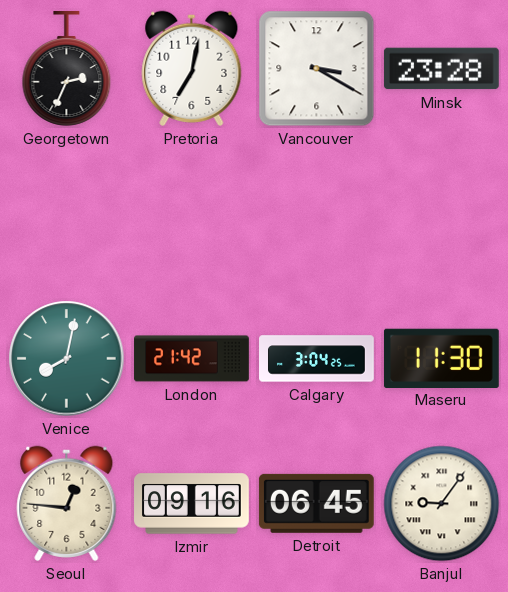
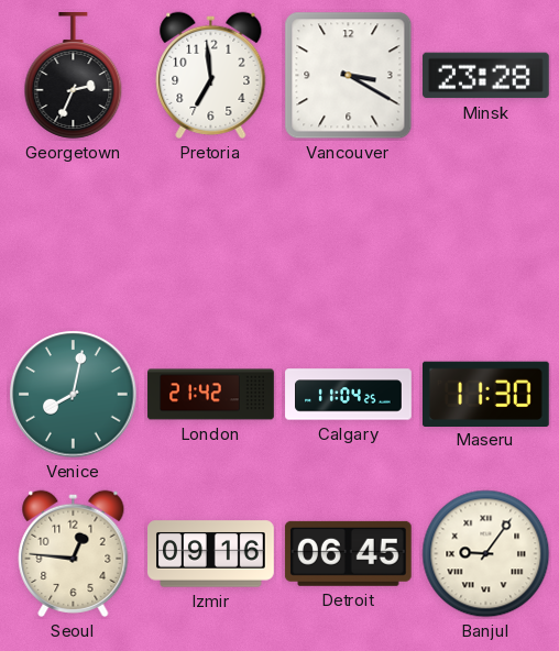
Pretoria: 7:02 -> 6:59
Calgary: 3:04 -> 11:04
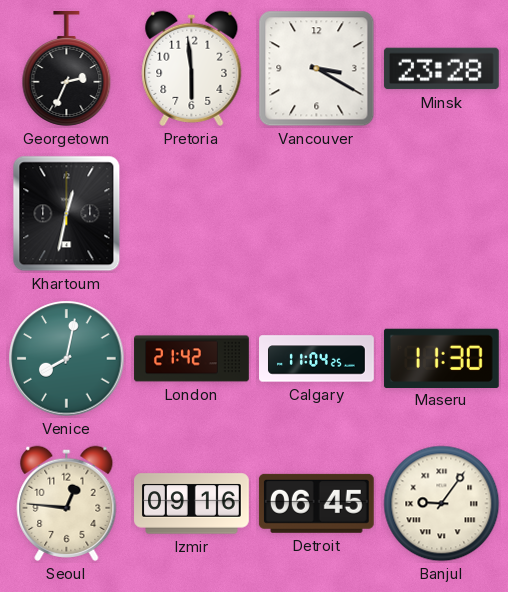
Pretoria: 6:59 -> 5:59
Khartoum: none -> 12:32
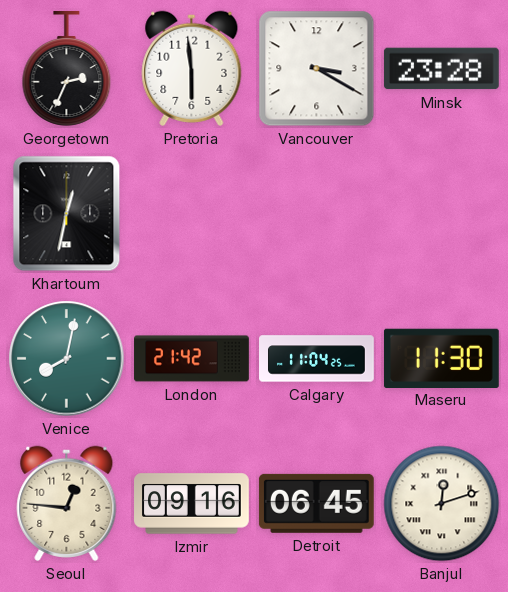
Banjul: 9:06 -> 12:12
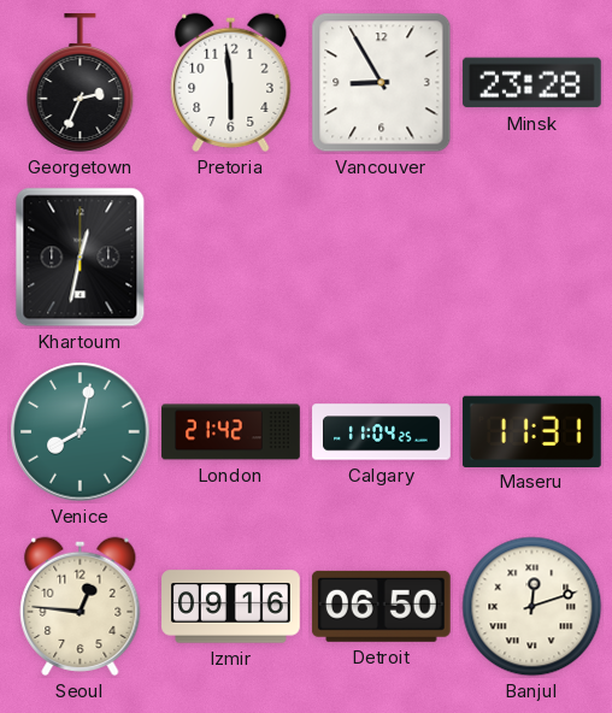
Vancouver: 3:20 -> 8:55
Maseru: 11:30 -> 11:31
Detroit: 06:45 -> 06:50
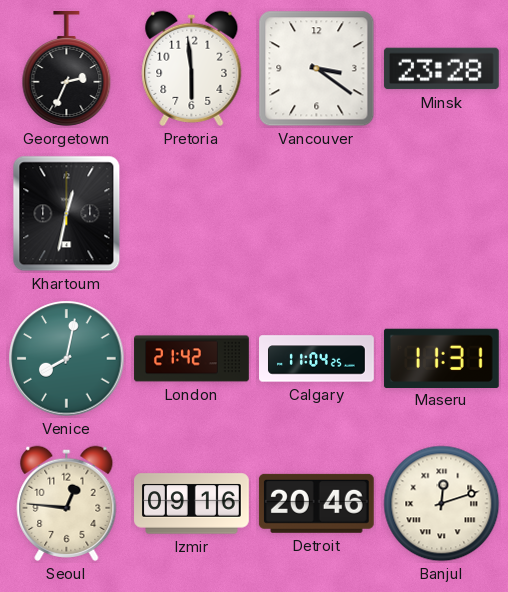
Vancouver: 8:55 -> 3:21
Detroit: 06:50 -> 20:46
